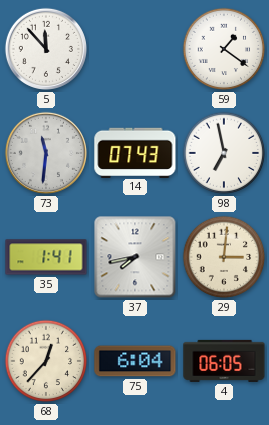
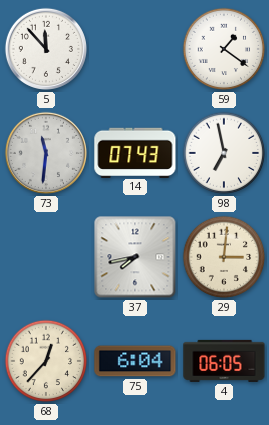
35: 1:41 -> none
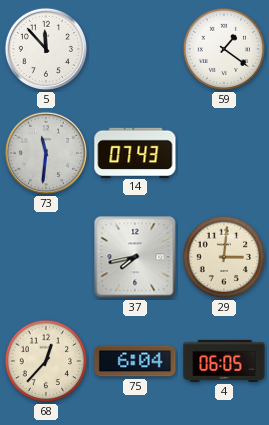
98: 6:58 -> none
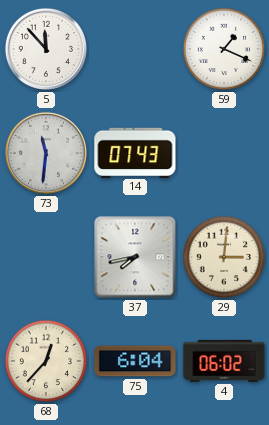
59: 1:21 -> 1:19
4: 06:05 -> 06:02
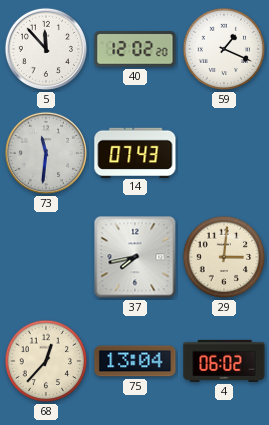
40: none -> 12:02
75: 6:04 -> 13:04
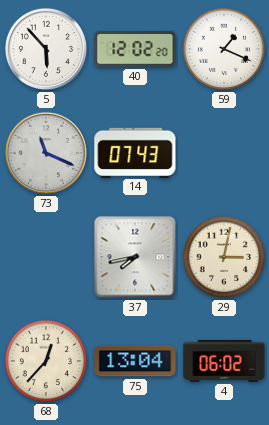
5: 11:53 -> 5:53
73: 11:31 -> 11:19
29: 3:01 -> 3:02
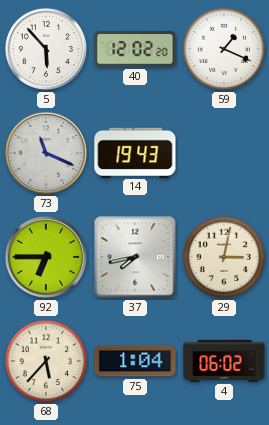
14: 07:43 -> 19:43
92: none -> 6:45
68: 12:37 -> 5:37
75: 13:04 -> 1:04
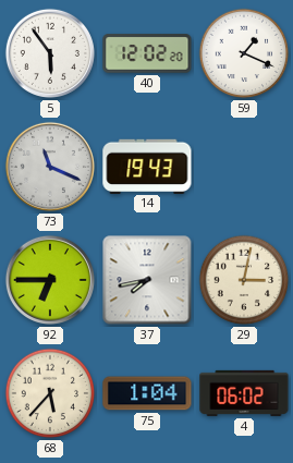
5: 5:53 -> 5:54
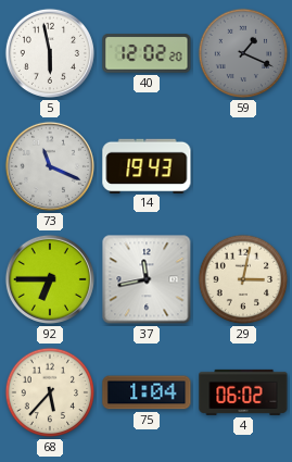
5: 5:54 -> 5:58
59 dial: white -> grey
37: 7:43 -> 11:43
